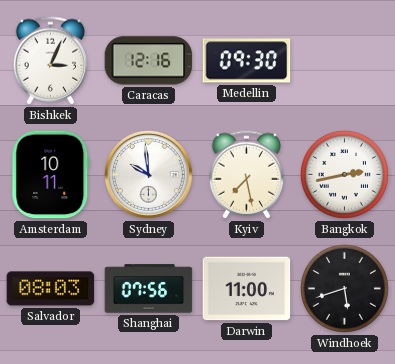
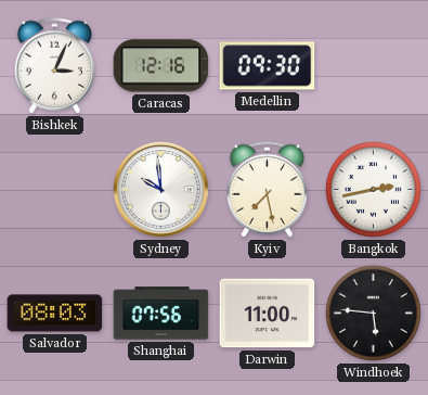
Amsterdam: 10:11 -> none
Windhoek: 5:42 -> 5:46
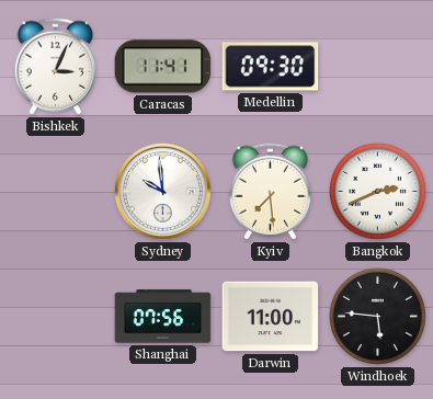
Caracas: 12:16 -> 11:41
Kyiv: 7:28 -> 7:29
Bangkok: 2:43 -> 2:41
Salvador: 08:03 -> none
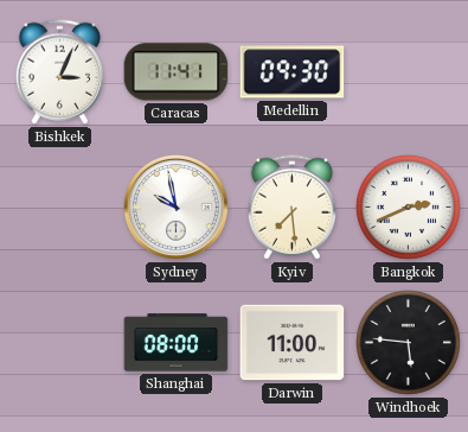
Sydney: 9:59 -> 9:58
Shanghai: 07:56 -> 08:00
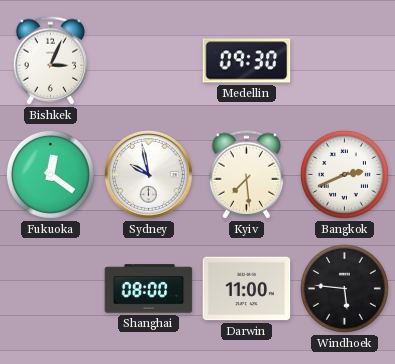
Caracas: 11:41 -> none
Fukuoka: none -> 12:21
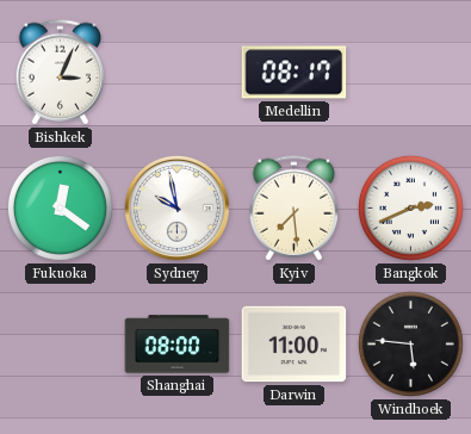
Medellin: 09:30 -> 08:17
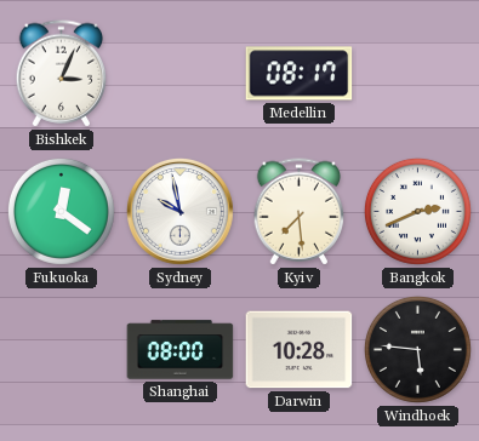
Darwin: 11:00 -> 10:28
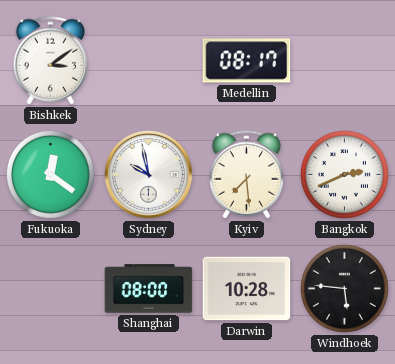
Bishkek: 3:04 -> 3:09
